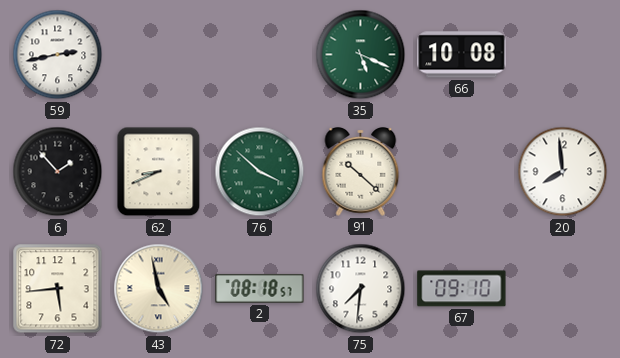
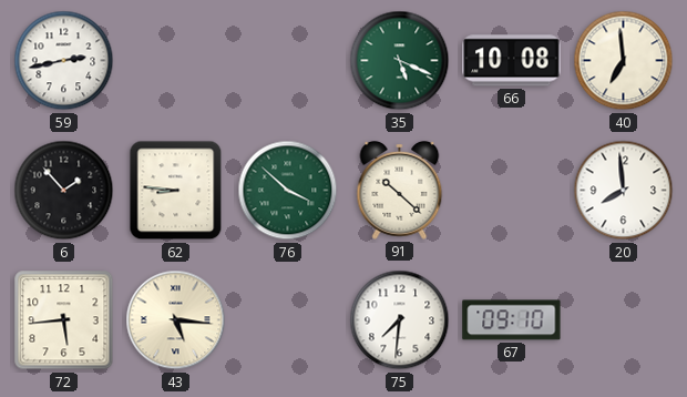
40: none -> 6:59
62: 8:41 -> 8:46
43: 4:58 -> 5:16
2: 08:18 -> none
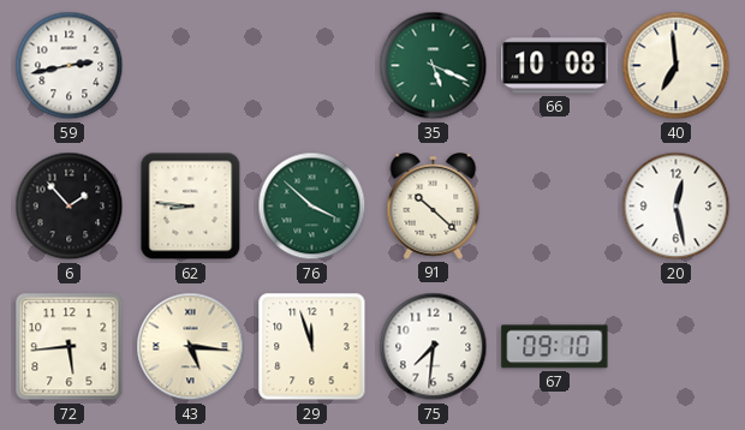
20: 7:59 -> 12:28
29: none -> 11:57
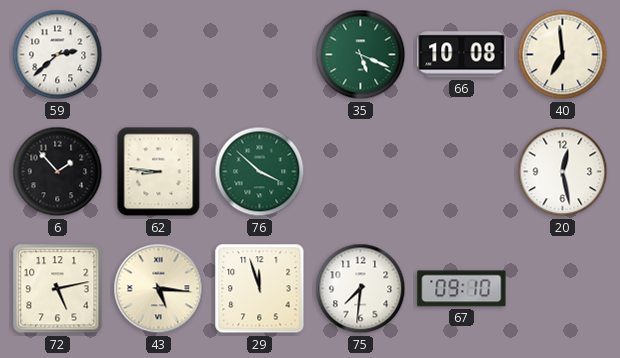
59: 2:43 -> 2:38
91: 10:22 -> none
72: 5:44 -> 5:13
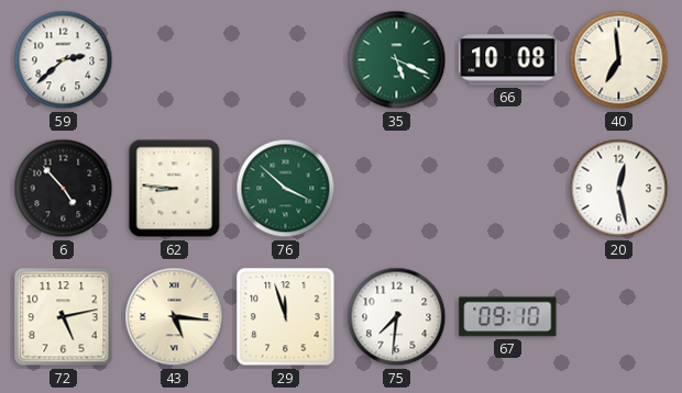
6: 1:53 -> 4:53
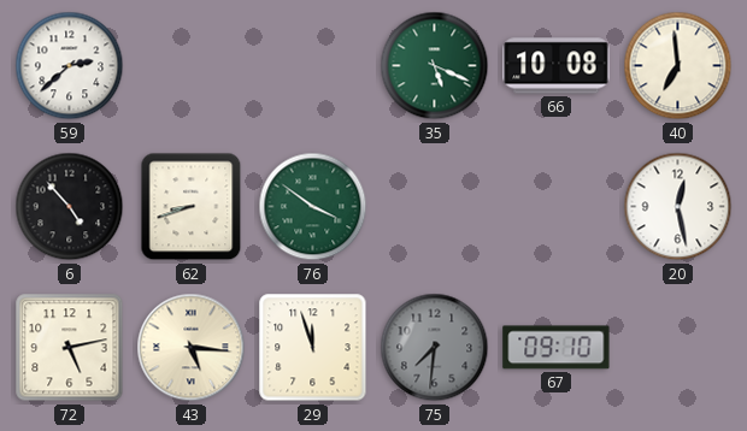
62: 8:46 -> 8:42
76: 3:52 -> 3:51
75 dial: white -> grey
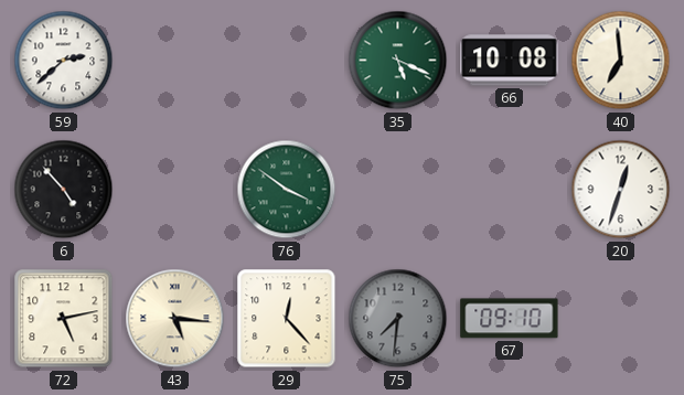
62: 8:42 -> none
20: 12:28 -> 12:33
29: 11:57 -> 12:23
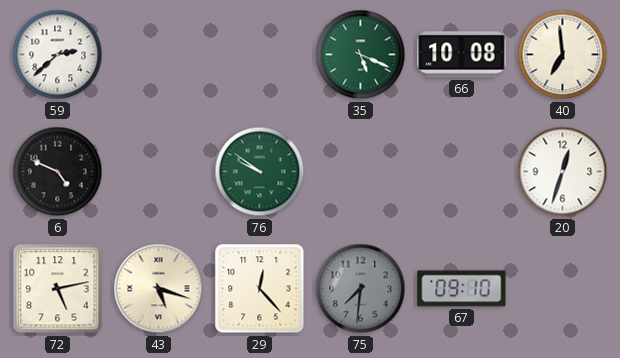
6: 4:53 -> 4:49
76: 3:51 -> 9:51
43: 5:16 -> 5:18
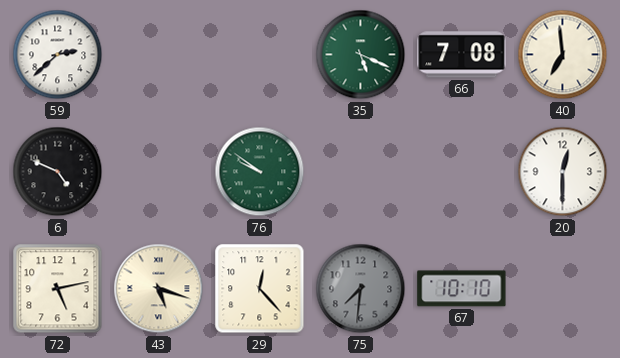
66: 10:08 -> 7:08
20: 12:33 -> 12:30
67: 09:10 -> 10:10
